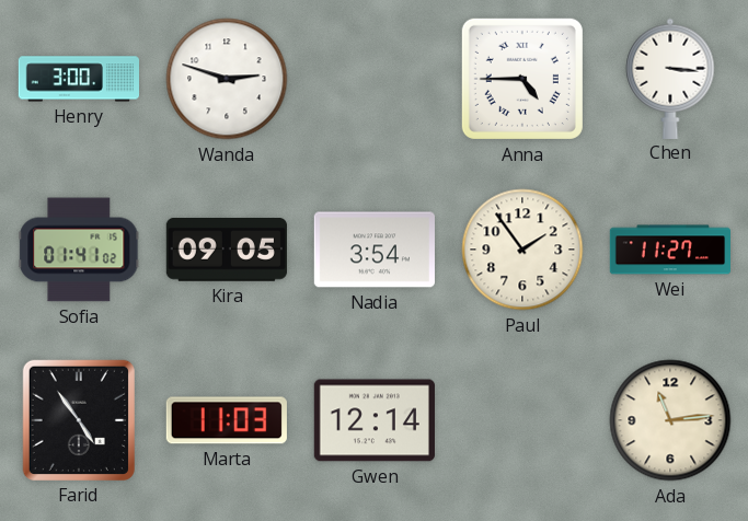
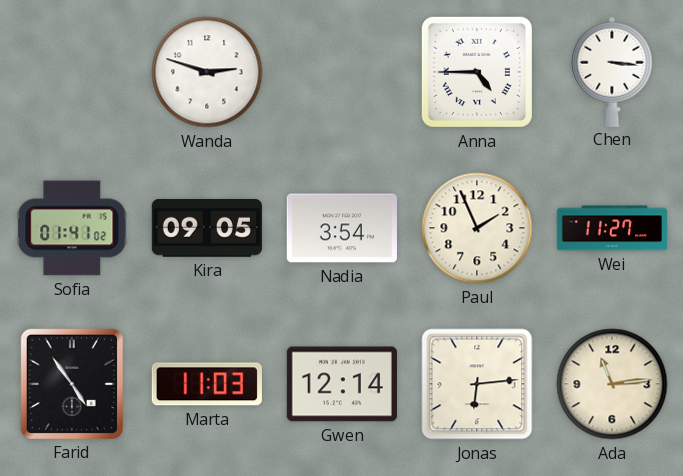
Henry: 3:00 -> none
Paul: 1:54 -> 1:56
Jonas: none -> 6:14
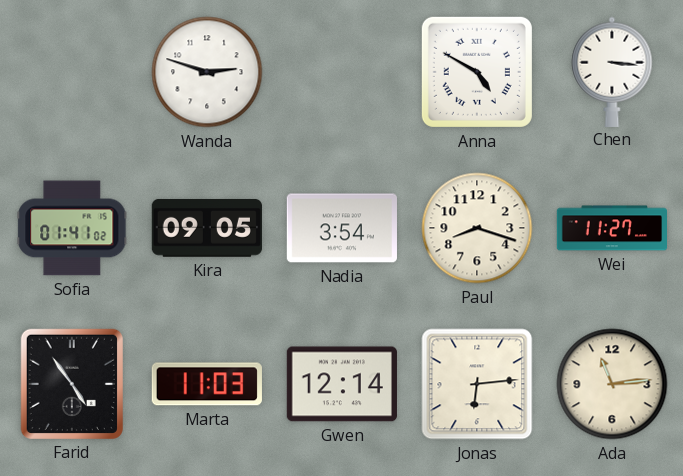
Anna: 4:45 -> 4:50
Paul: 1:56 -> 8:18
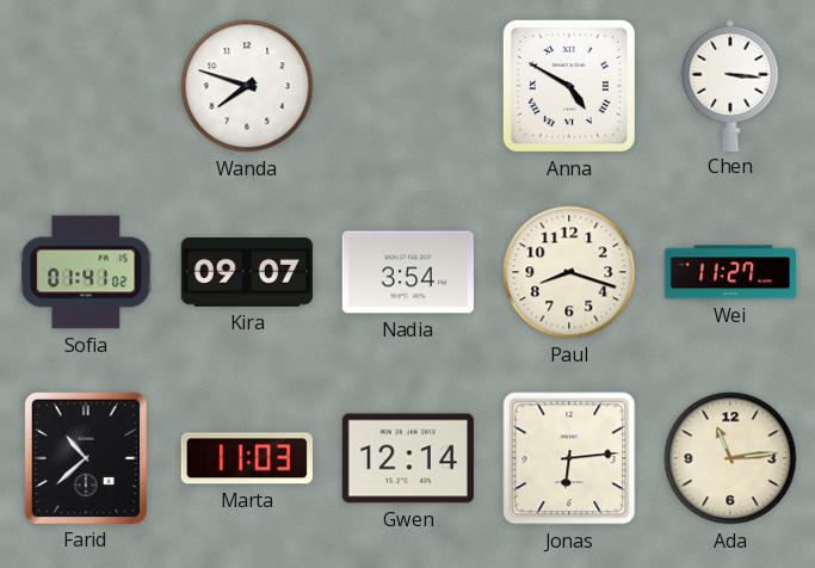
Wanda: 2:48 -> 7:48
Kira: 09:05 -> 09:07
Farid: 4:54 -> 10:38
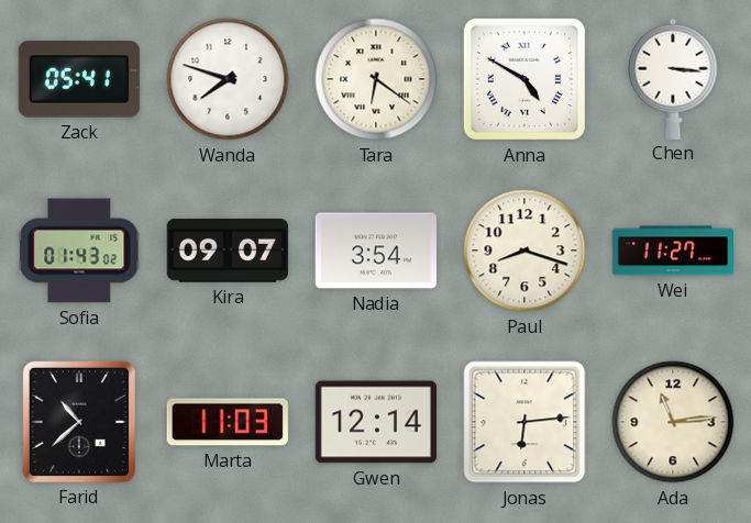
Zack: none -> 05:41
Tara: none -> 6:21
Sofia: 01:41 -> 01:43
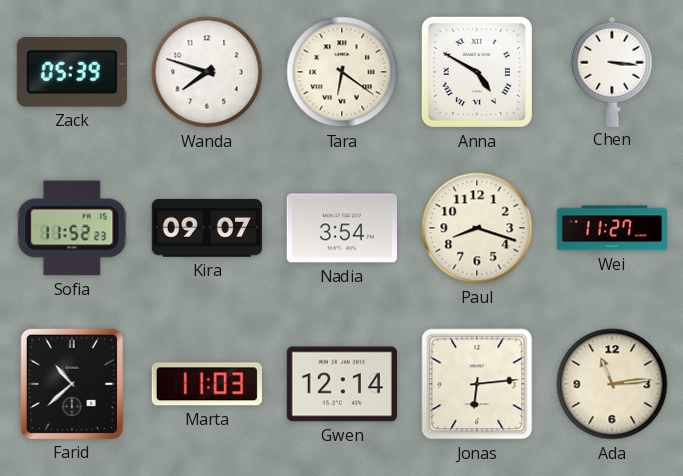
Zack: 05:41 -> 05:39
Sofia: 01:43 -> 11:52
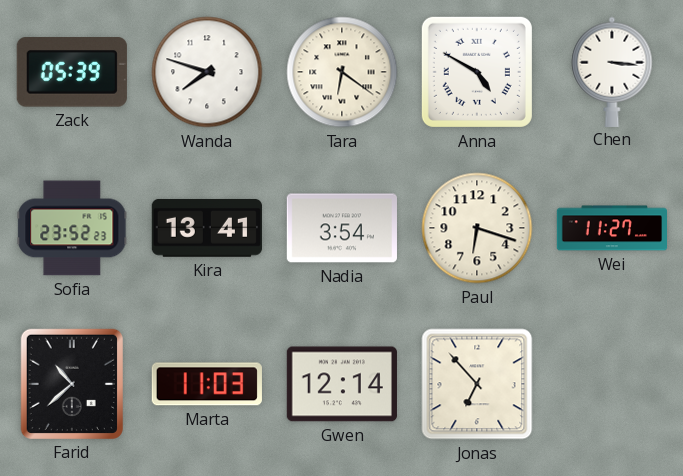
Sofia: 11:52 -> 23:52
Kira: 09:07 -> 13:41
Paul: 8:18 -> 6:18
Jonas: 6:14 -> 6:53
Ada: 11:14 -> none
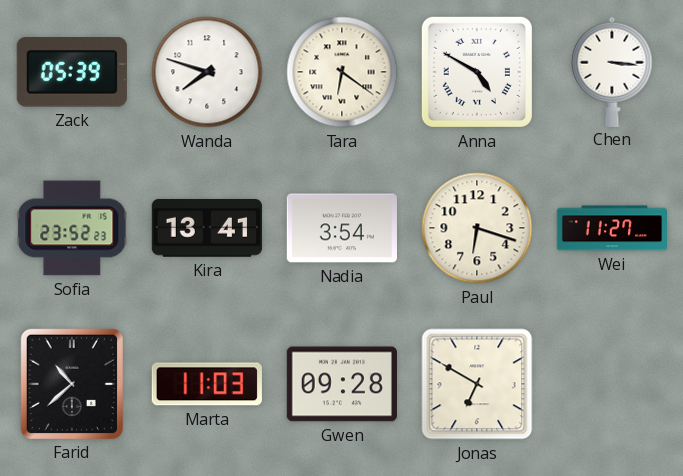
Gwen: 12:14 -> 09:28
Jonas: 6:53 -> 6:50
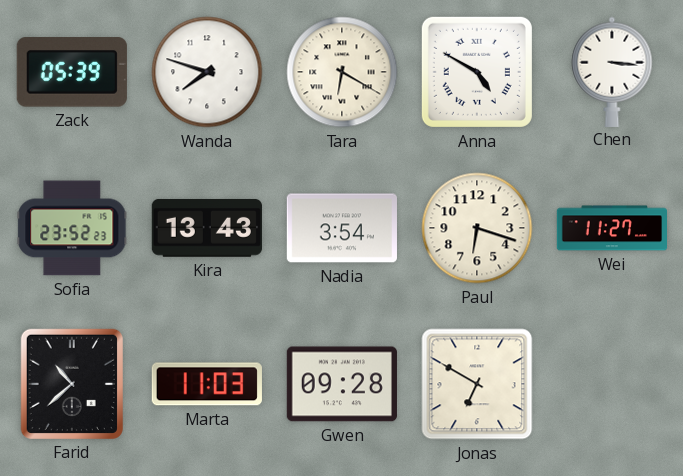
Tara: 6:21 -> 6:20
Kira: 13:41 -> 13:43
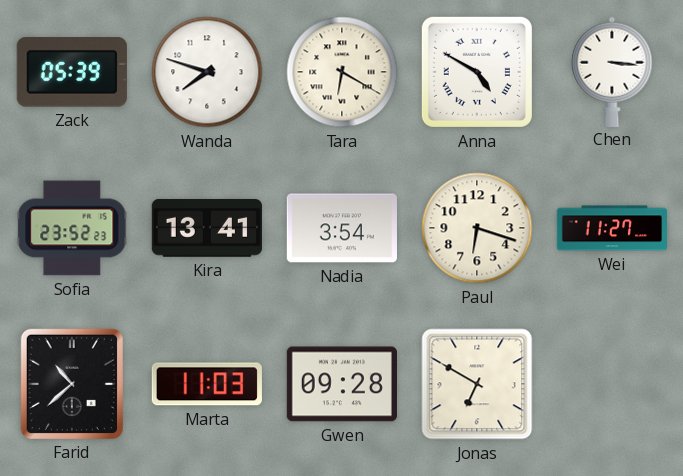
Kira: 13:43 -> 13:41
